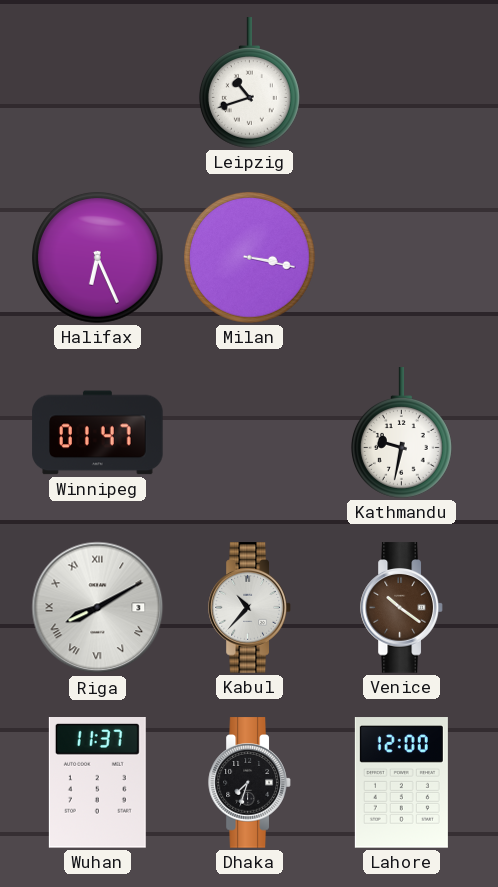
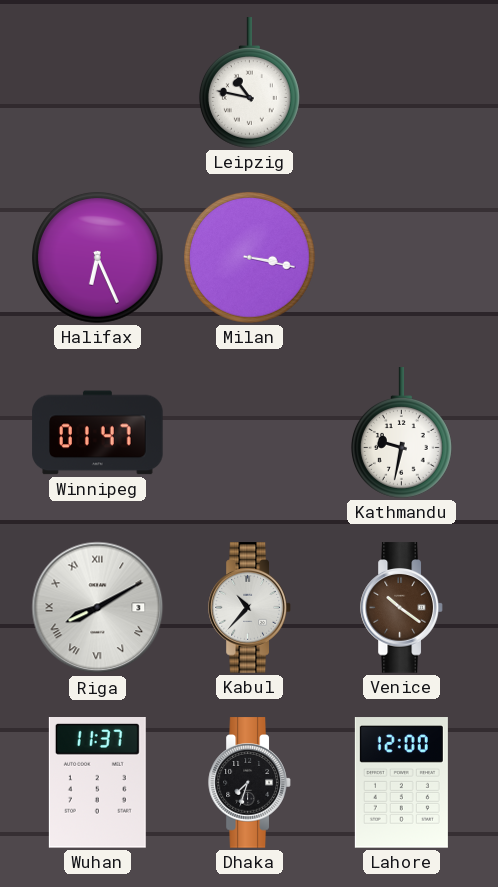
Leipzig: 10:42 -> 10:47
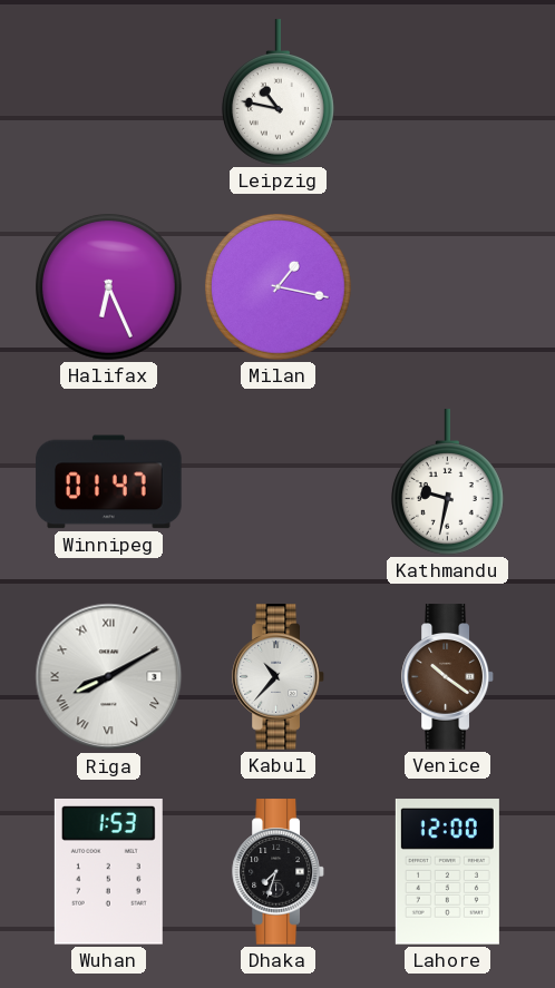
Milan: 3:17 -> 1:17
Wuhan: 11:37 -> 1:53
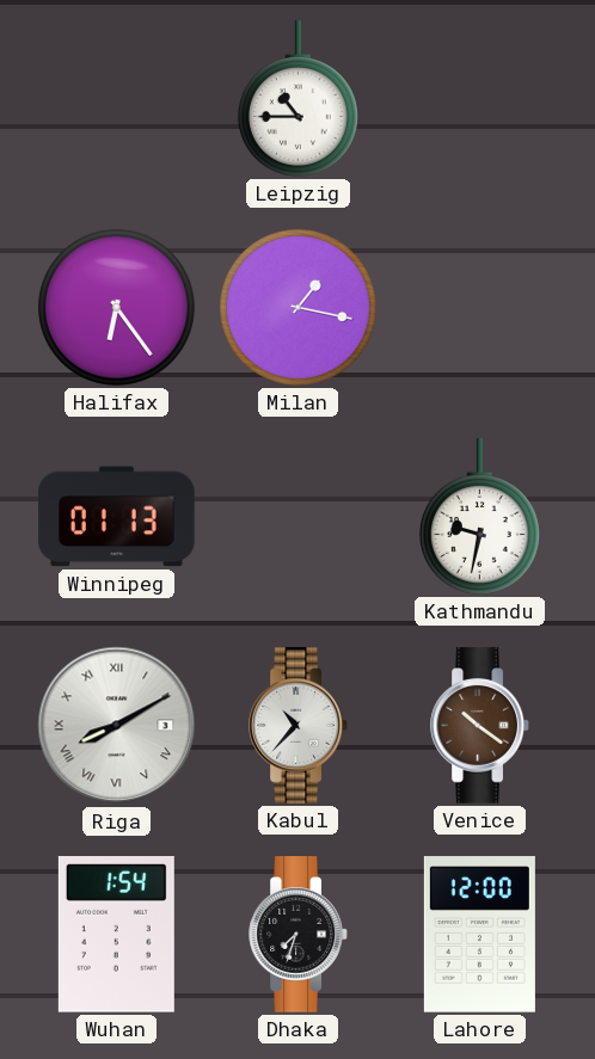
Leipzig: 10:47 -> 10:45
Halifax: 6:26 -> 6:24
Winnipeg: 01:47 -> 01:13
Wuhan: 1:53 -> 1:54
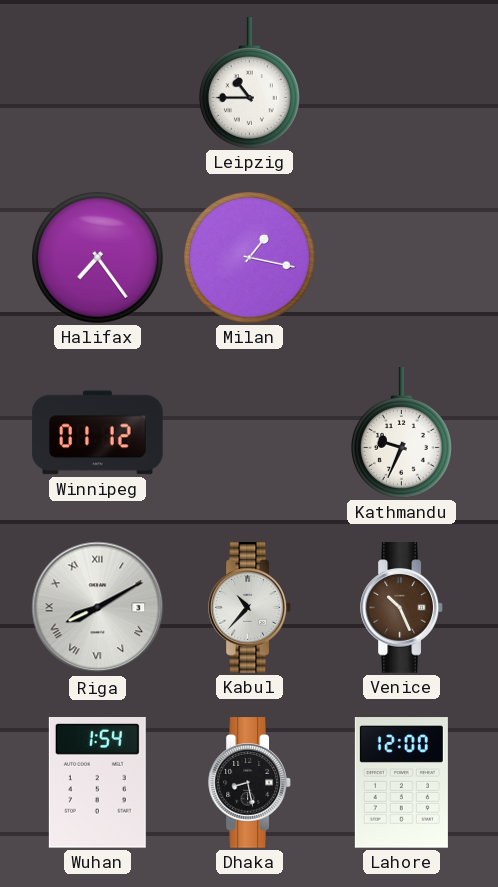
Halifax: 6:24 -> 7:24
Winnipeg: 01:13 -> 01:12
Kathmandu: 9:32 -> 9:34
Venice: 10:21 -> 10:26
Dhaka: 7:33 -> 8:28
